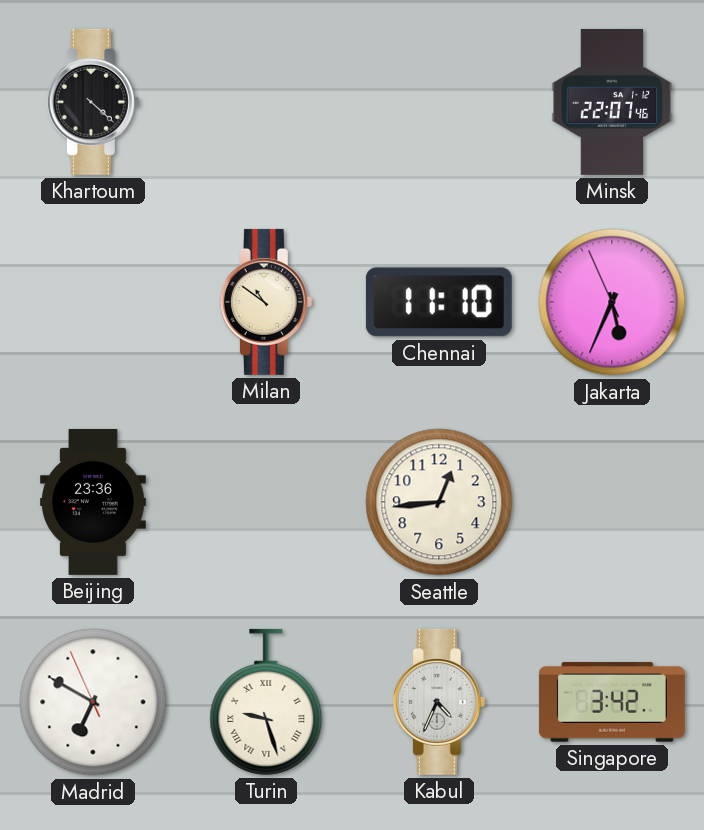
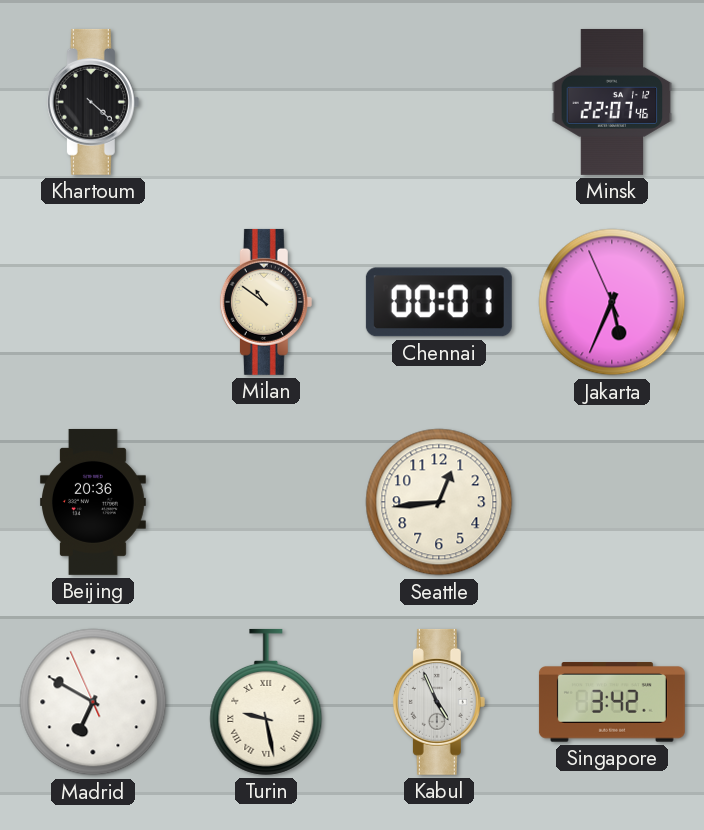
Chennai: 11:10 -> 00:01
Beijing: 23:36 -> 20:36
Turin: 9:27 -> 9:28
Kabul: 4:34 -> 4:56
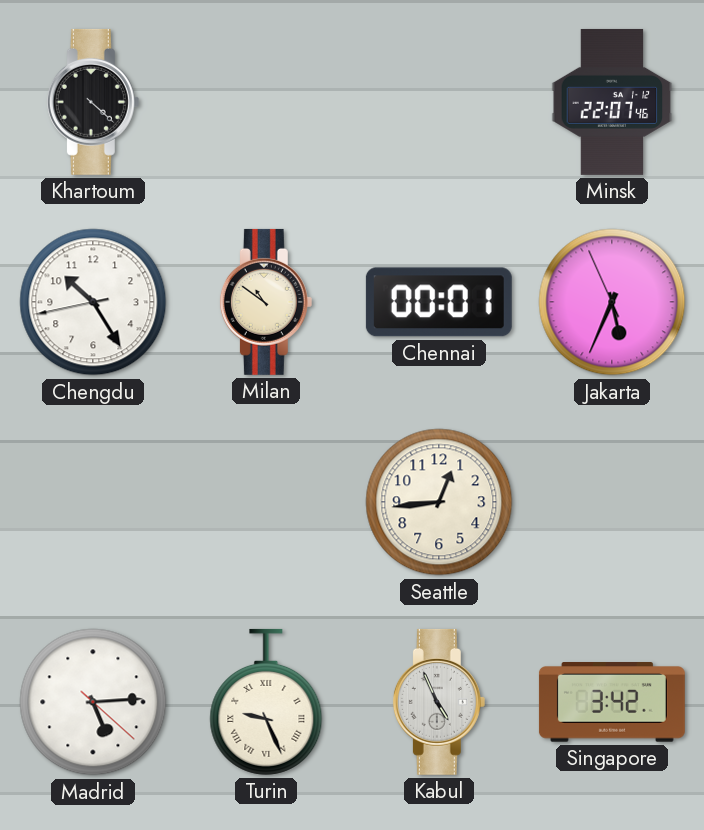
Chengdu: none -> 10:24
Beijing: 20:36 -> none
Madrid: 6:49 -> 5:14
Turin: 9:28 -> 9:26
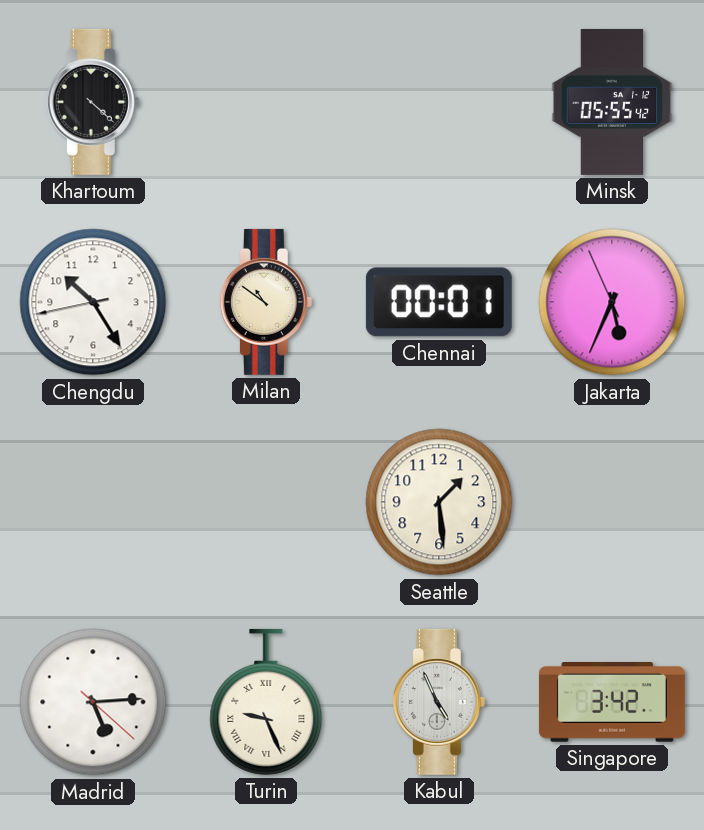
Minsk: 22:07 -> 05:55
Seattle: 12:44 -> 1:29
